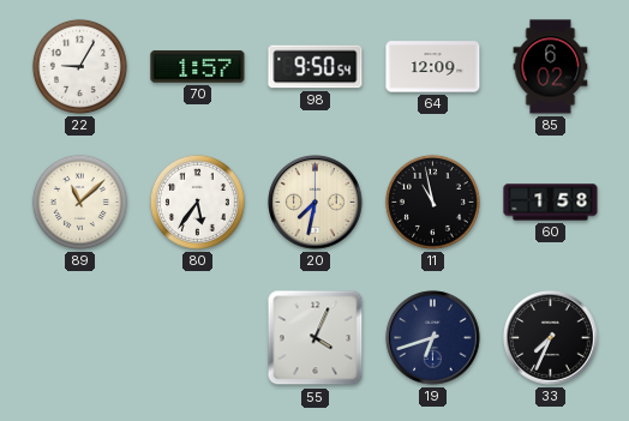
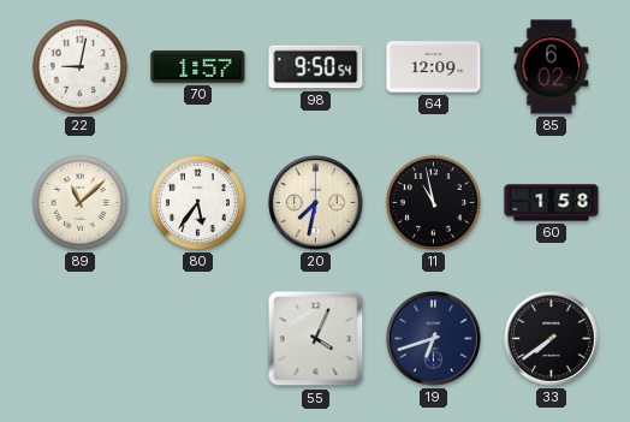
22: 9:05 -> 9:02
33: 7:34 -> 7:39
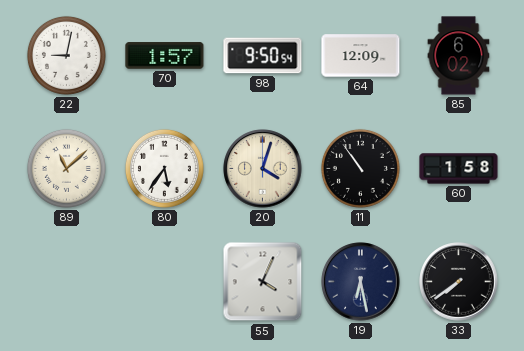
20: 7:32 -> 4:03
11: 10:58 -> 10:54
19: 6:42 -> 6:28
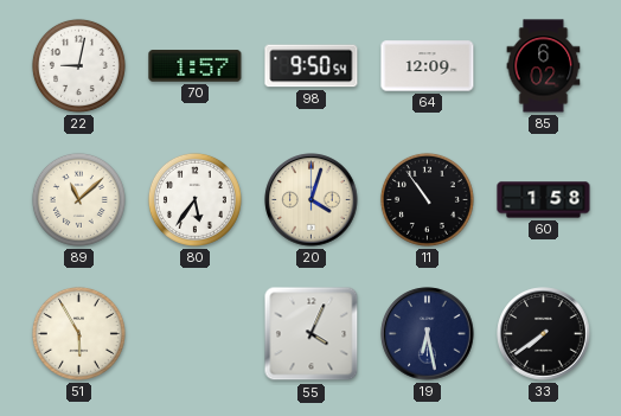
51: none -> 5:55
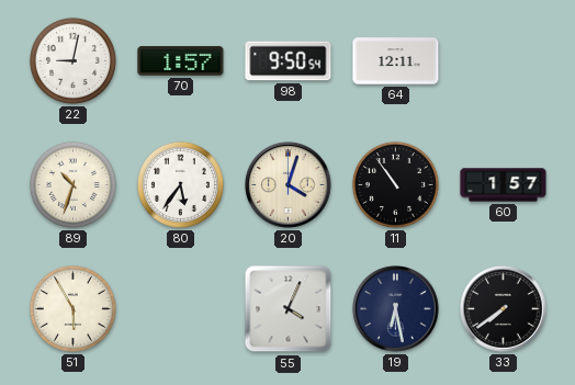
64: 12:09 -> 12:11
85: 6:02 -> none
89: 11:08 -> 10:33
60: 1:58 -> 1:57
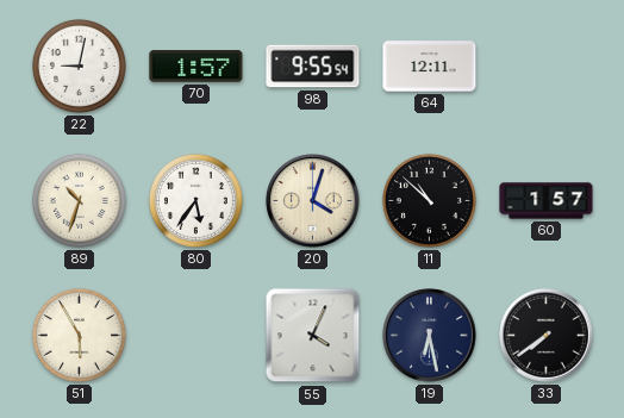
98: 9:50 -> 9:55
11: 10:54 -> 10:52
